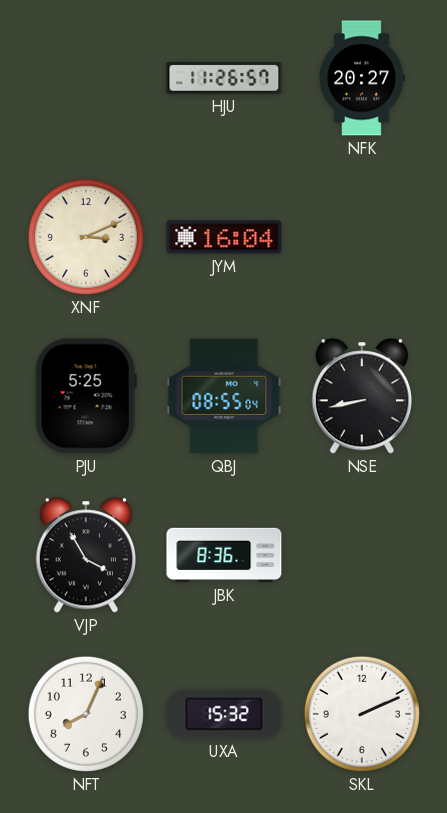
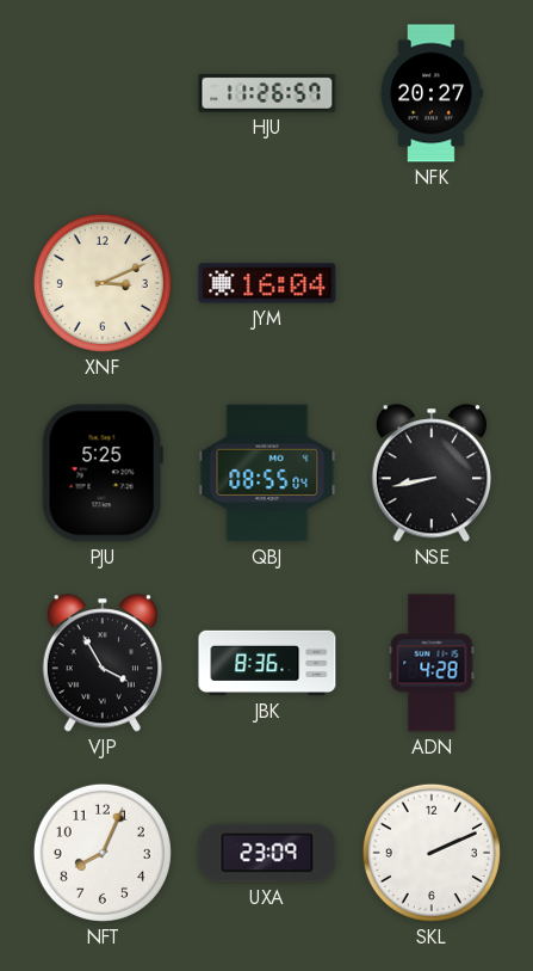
ADN: none -> 4:28
UXA: 15:32 -> 23:09
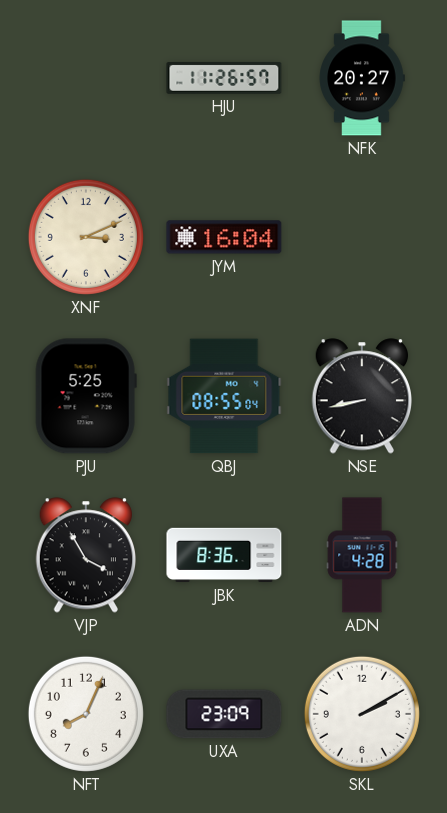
SKL: 2:11 -> 2:10
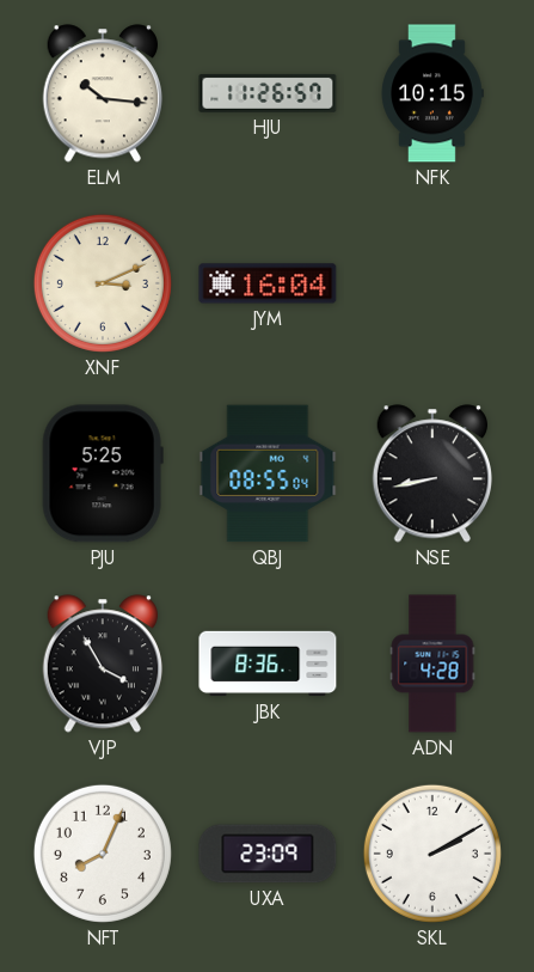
ELM: none -> 10:16
NFK: 20:27 -> 10:15
